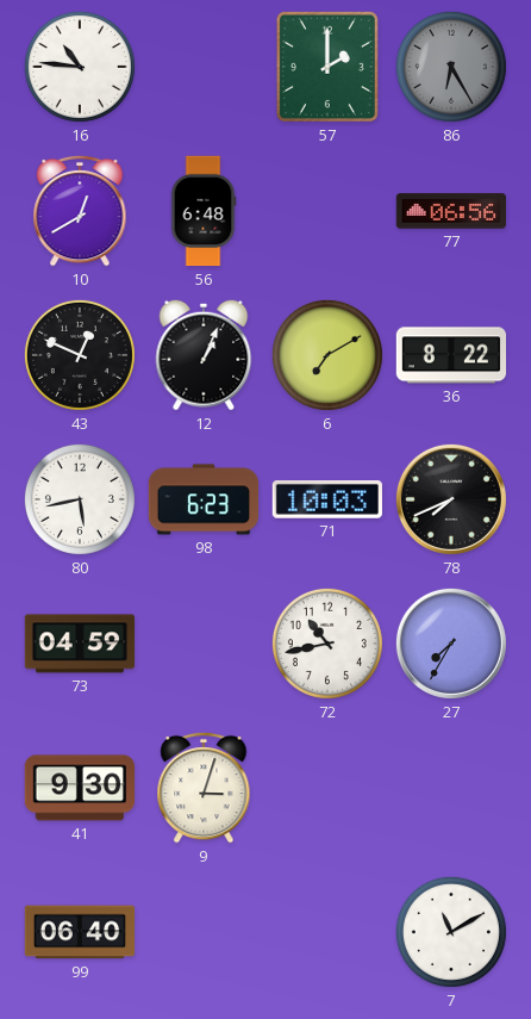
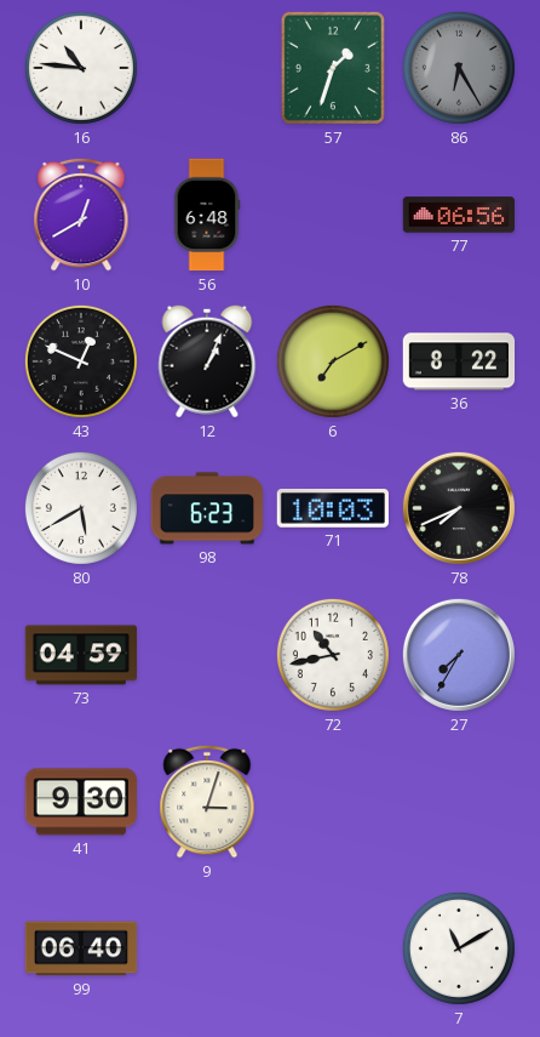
57: 2:00 -> 1:33
80: 5:43 -> 5:40
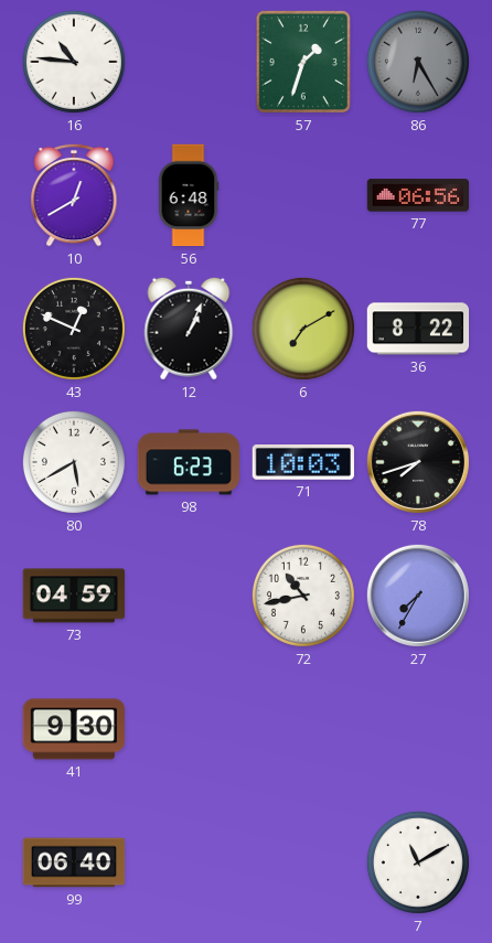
78: 7:41 -> 7:42
9: 3:03 -> none
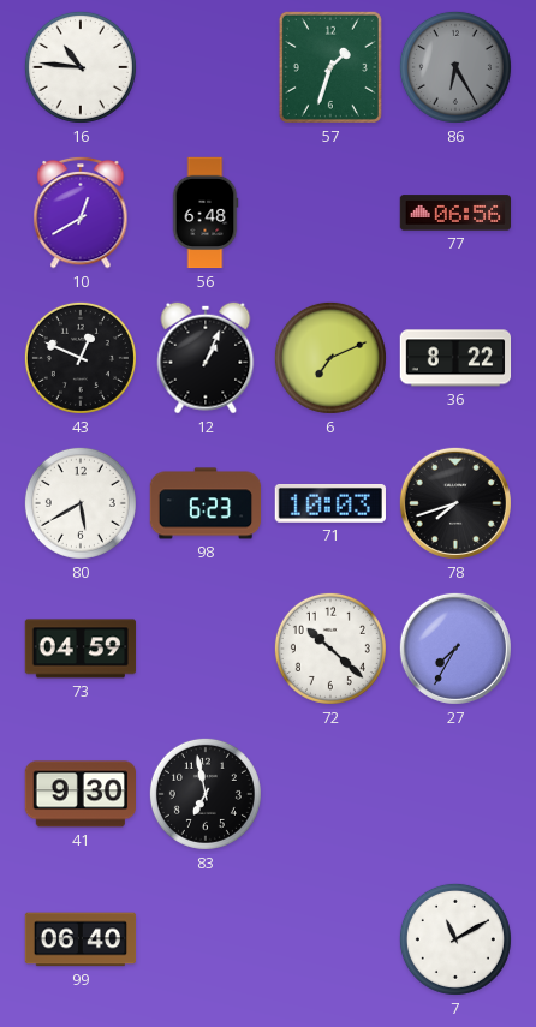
6: 7:10 -> 7:11
72: 10:43 -> 10:22
83: none -> 6:58
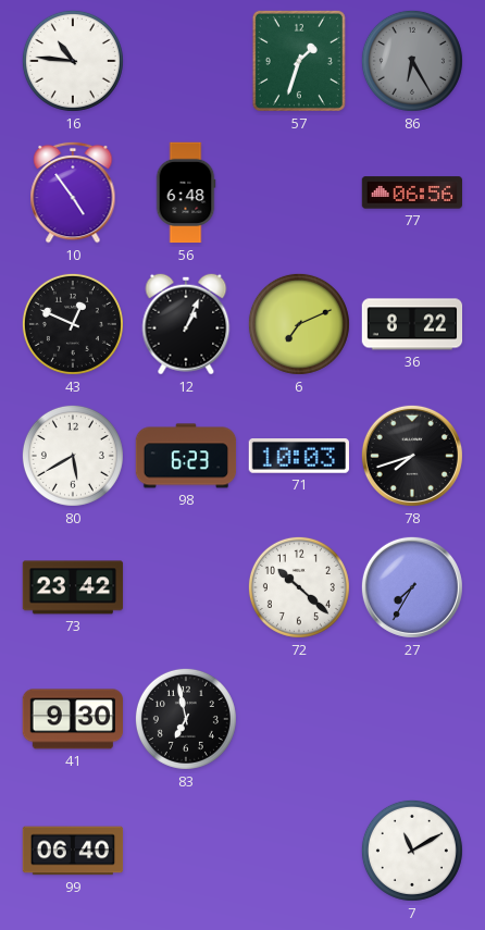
10: 12:40 -> 4:54
73: 04:59 -> 23:42
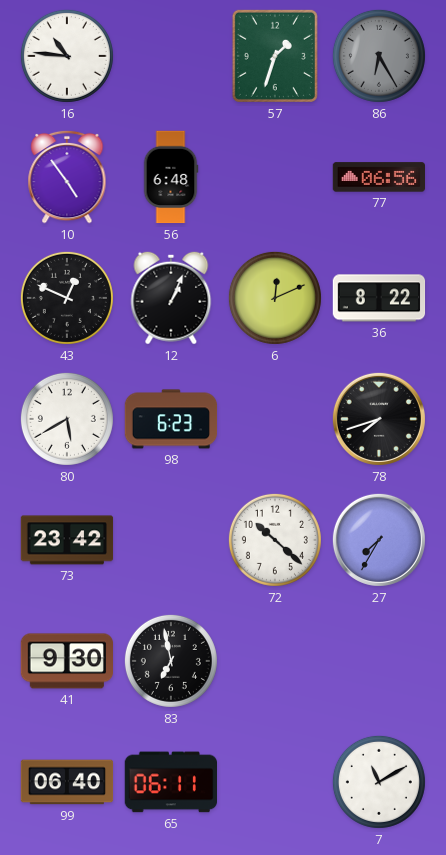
6: 7:11 -> 12:11
71: 10:03 -> none
65: none -> 06:11
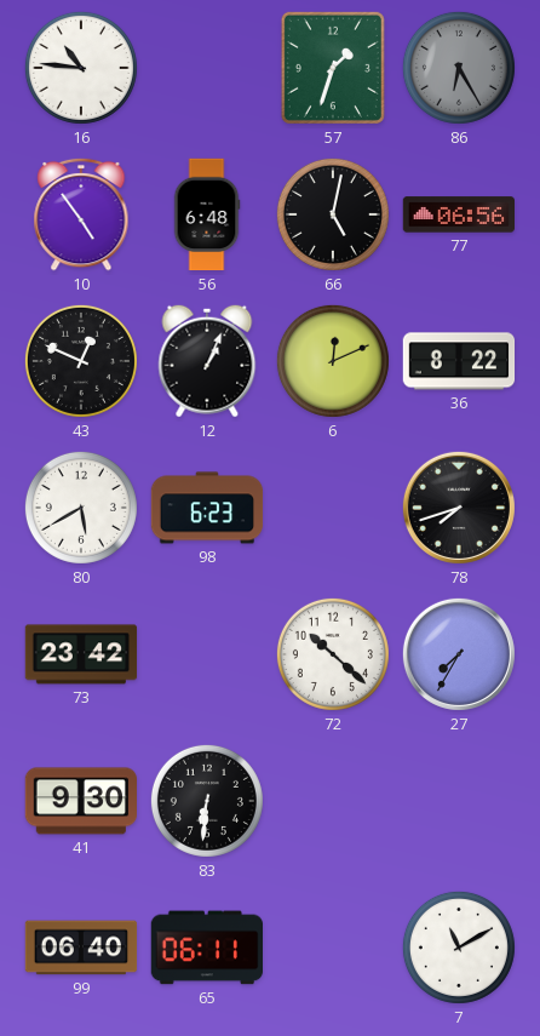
66: none -> 5:02
83: 6:58 -> 6:31
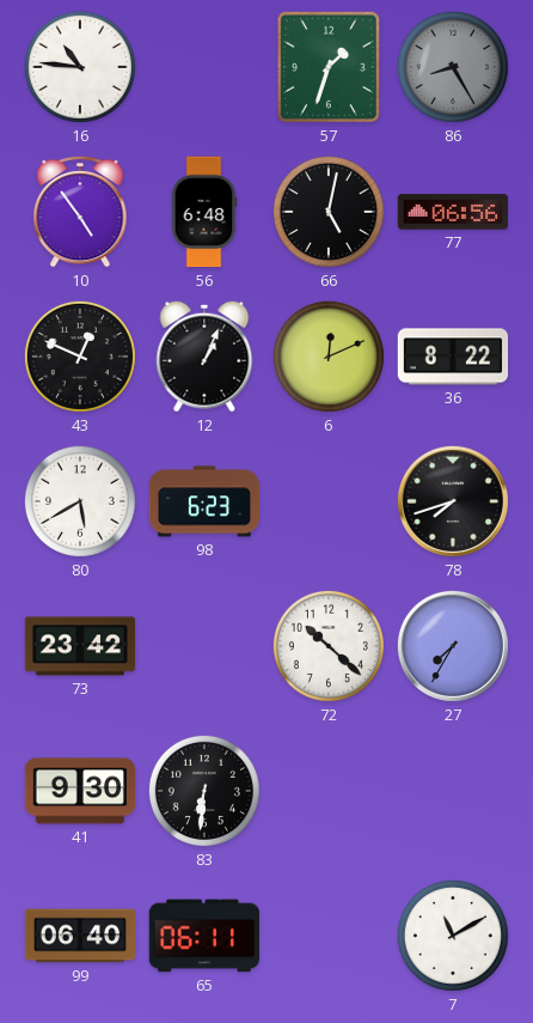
86: 6:25 -> 8:25
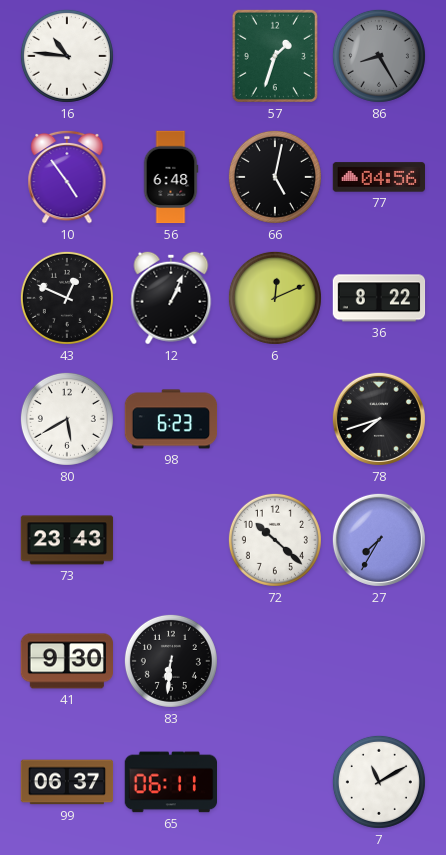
77: 06:56 -> 04:56
73: 23:42 -> 23:43
99: 06:40 -> 06:37
